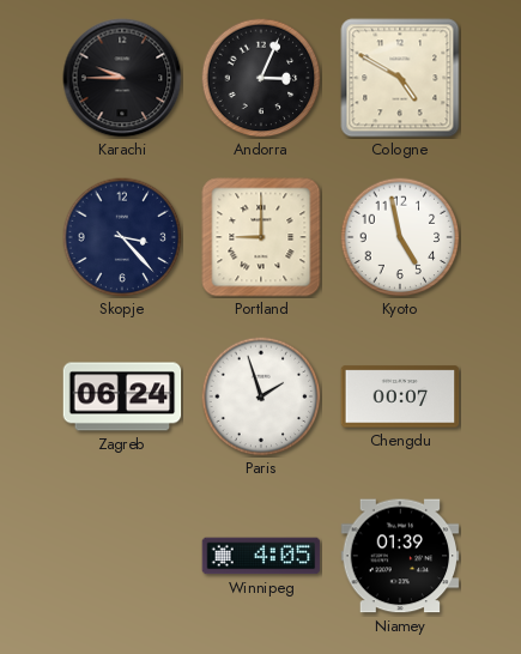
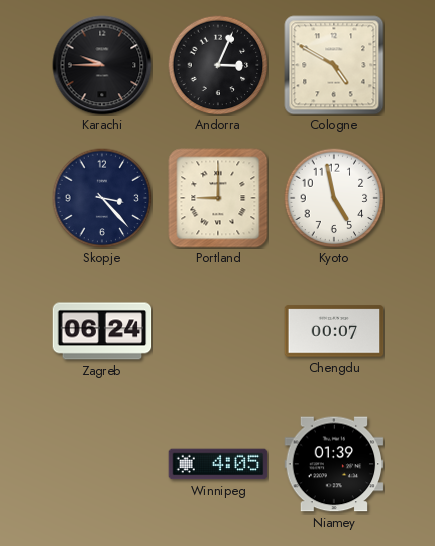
Paris: 1:57 -> none
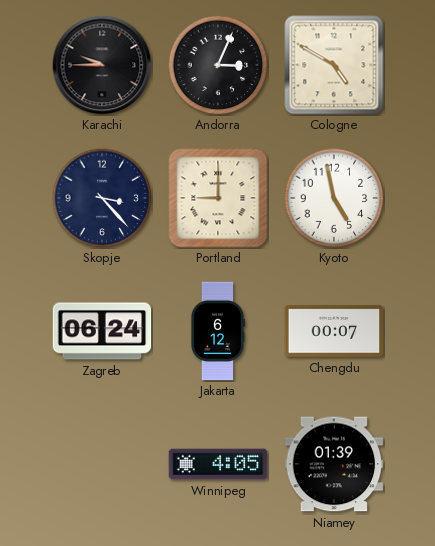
Jakarta: none -> 6:12
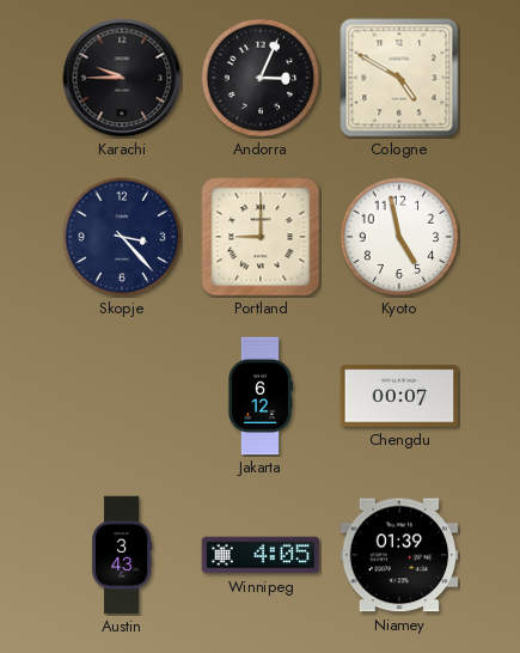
Zagreb: 06:24 -> none
Austin: none -> 3:43
